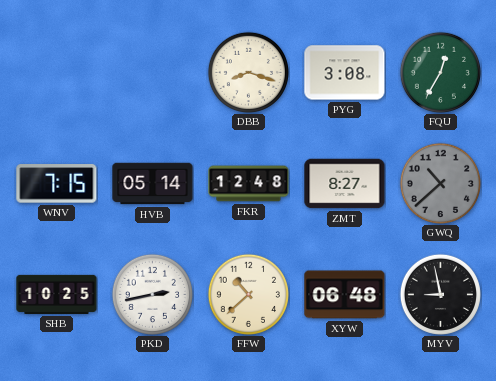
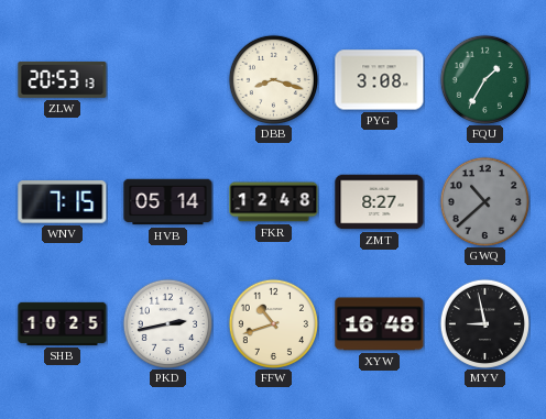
ZLW: none -> 20:53
FQU: 12:35 -> 1:35
FFW: 10:38 -> 10:42
XYW: 06:48 -> 16:48
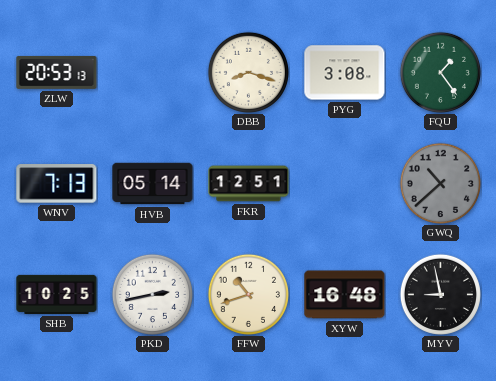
FQU: 1:35 -> 1:24
WNV: 7:15 -> 7:13
FKR: 12:48 -> 12:51
ZMT: 8:27 -> none
